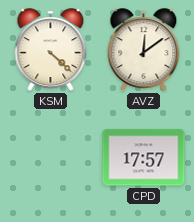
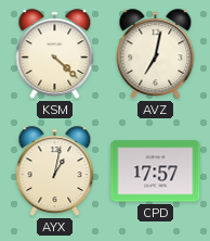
AVZ: 12:09 -> 7:02
AYX: none -> 1:02
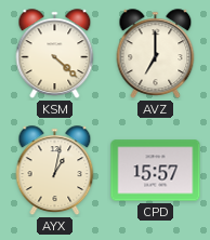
AVZ: 7:02 -> 7:00
CPD: 17:57 -> 15:57
